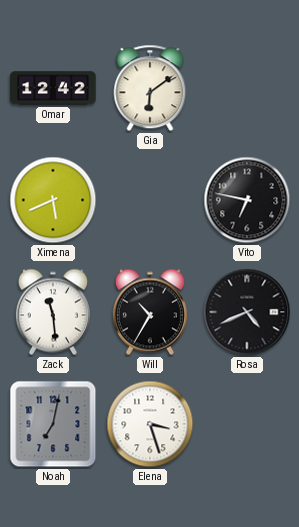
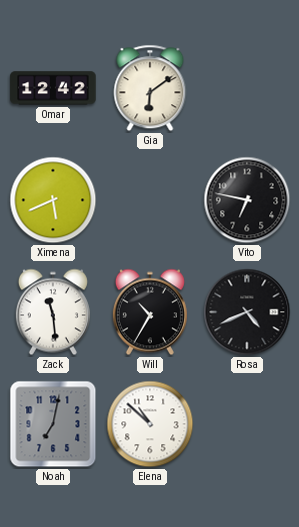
Elena: 3:27 -> 10:52
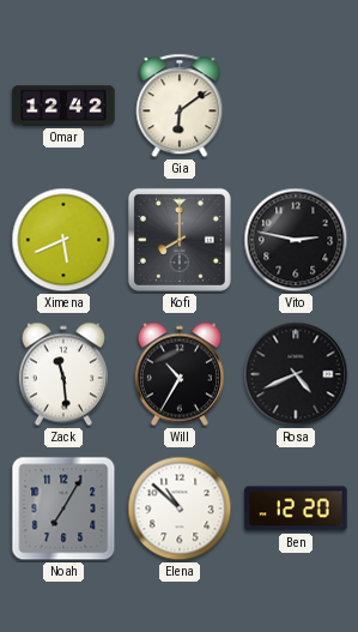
Kofi: none -> 8:00
Vito: 6:47 -> 2:47
Noah: 7:02 -> 7:05
Ben: none -> 12:20
